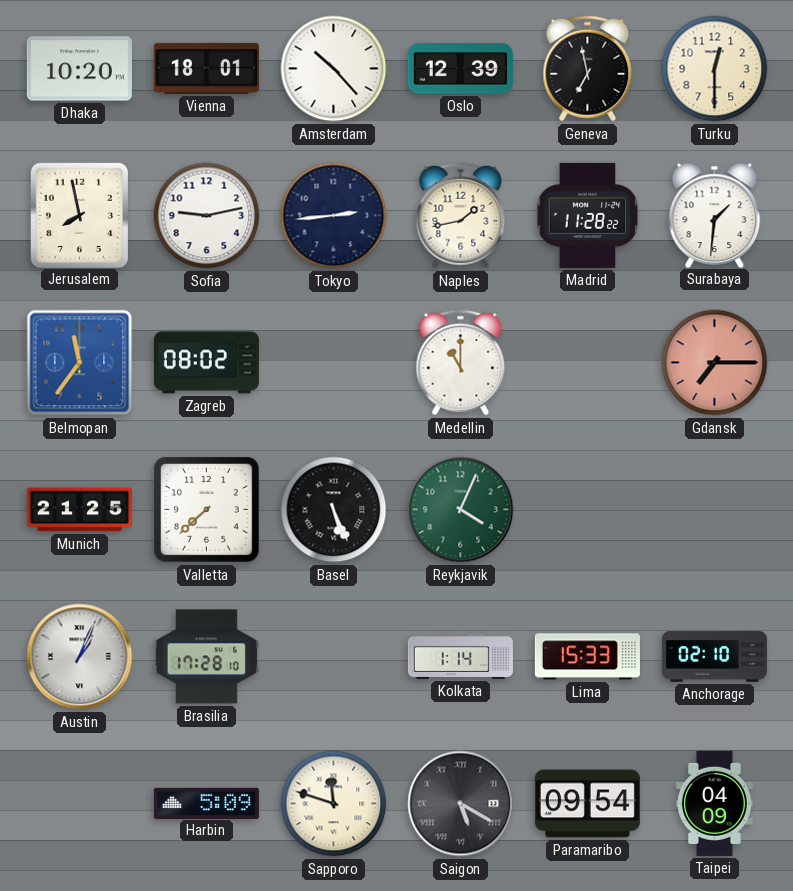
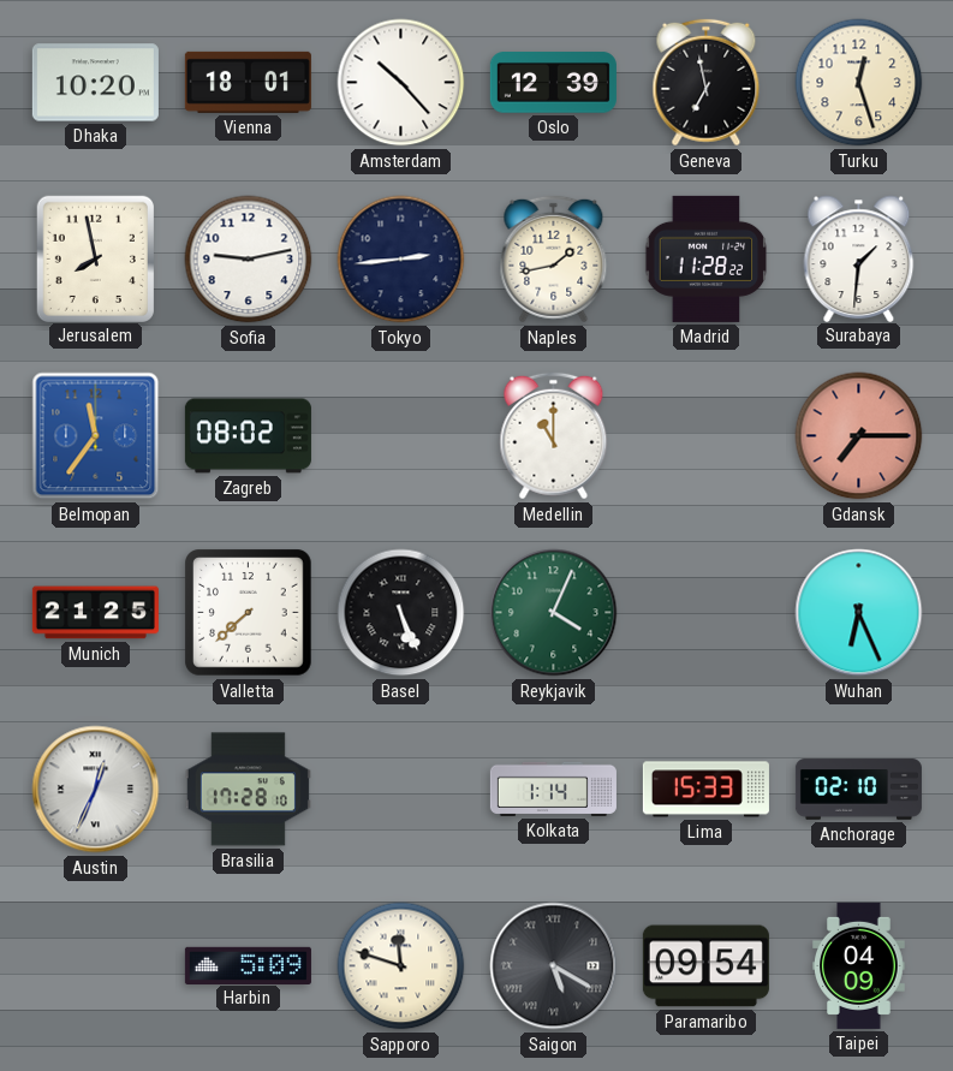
Turku: 12:30 -> 12:27
Wuhan: none -> 6:26
Austin: 1:04 -> 12:34
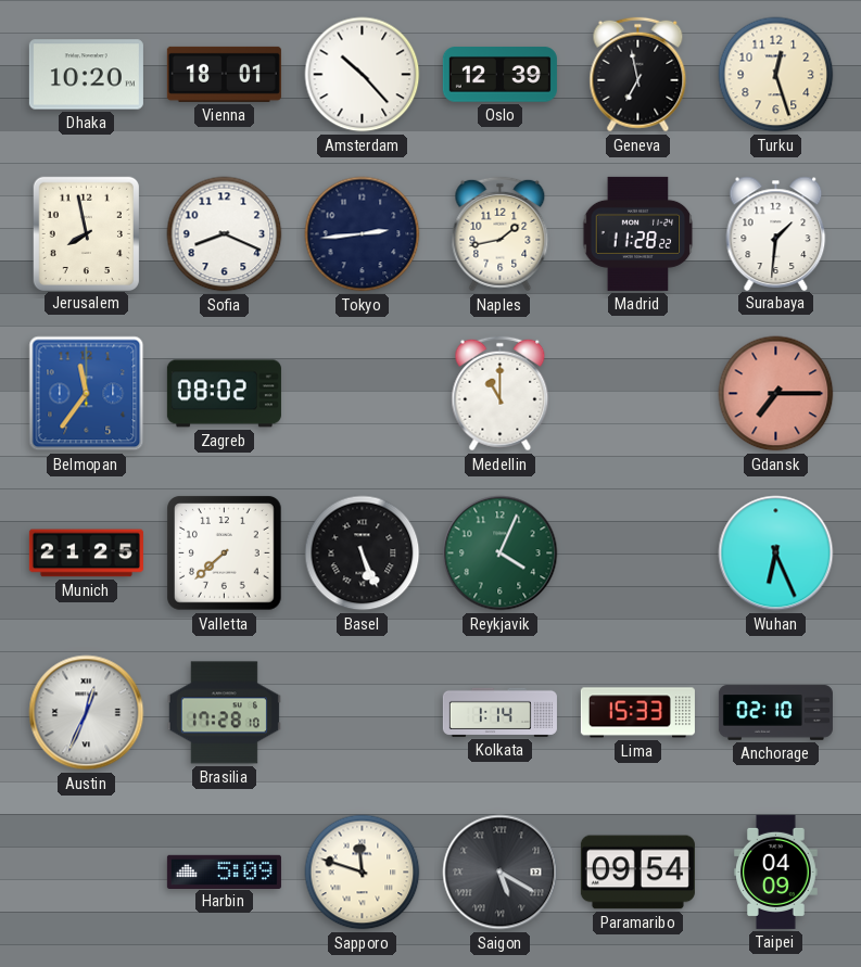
Sofia: 9:13 -> 8:19
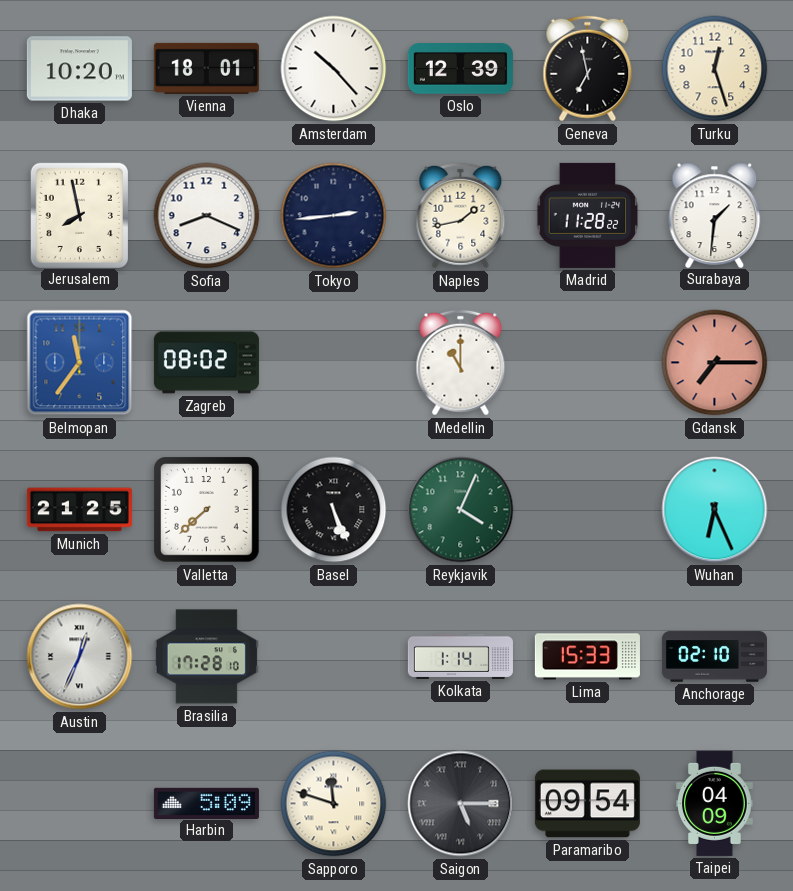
Saigon: 5:20 -> 5:15
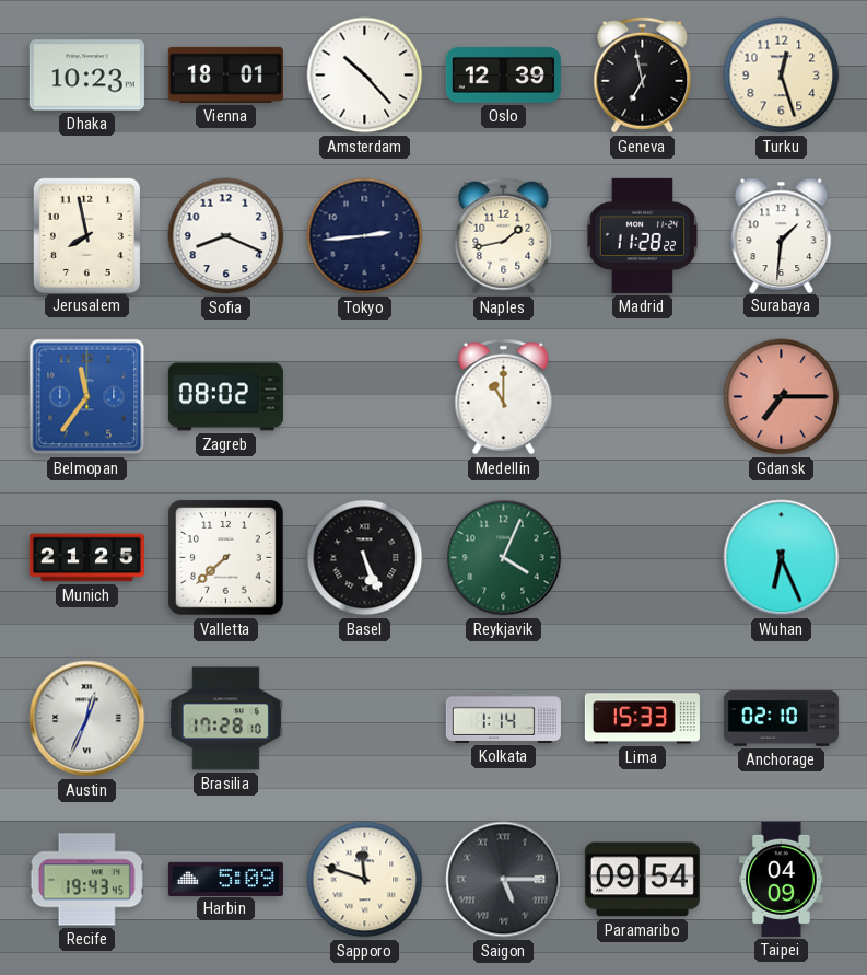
Dhaka: 10:20 -> 10:23
Recife: none -> 19:43
